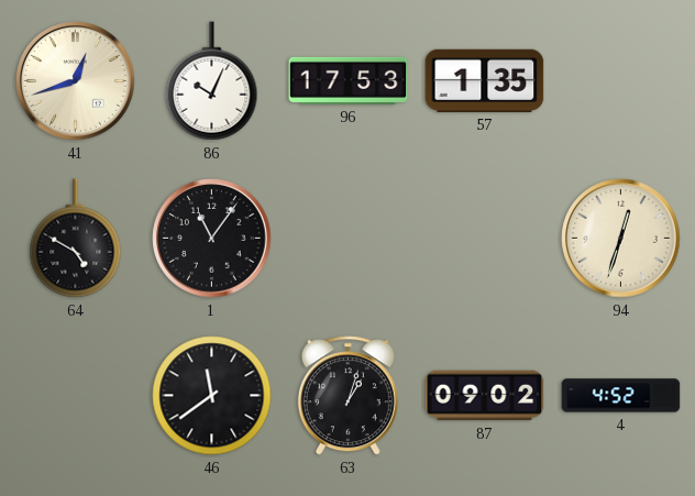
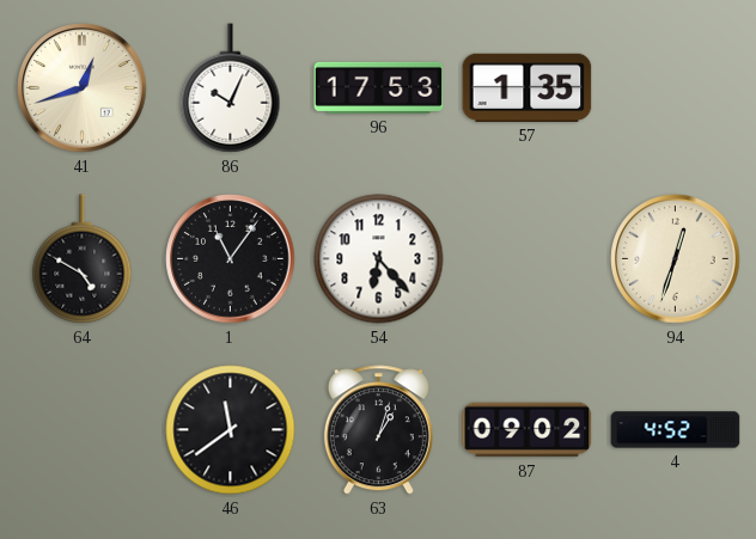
54: none -> 6:23
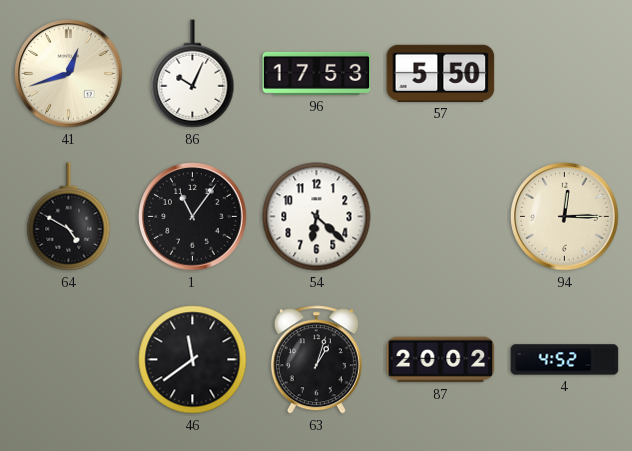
57: 1:35 -> 5:50
54: 6:23 -> 6:22
94: 12:33 -> 12:15
87: 09:02 -> 20:02
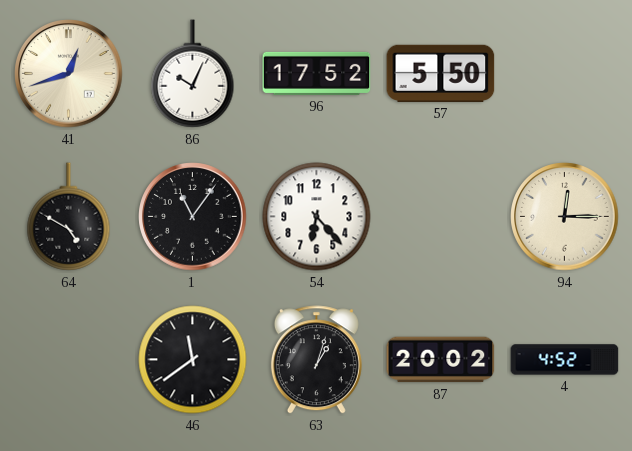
96: 17:53 -> 17:52
54: 6:22 -> 6:23
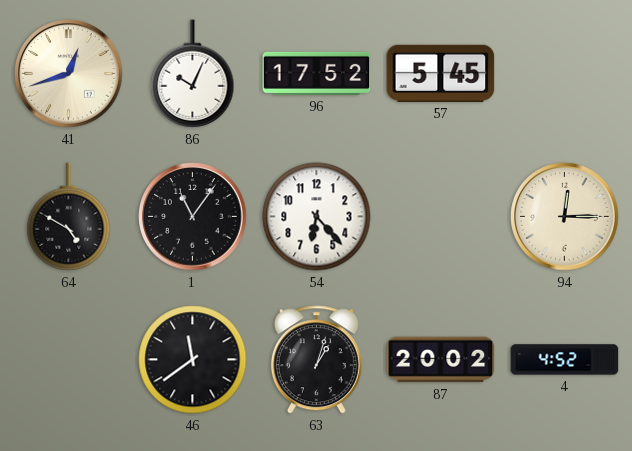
57: 5:50 -> 5:45
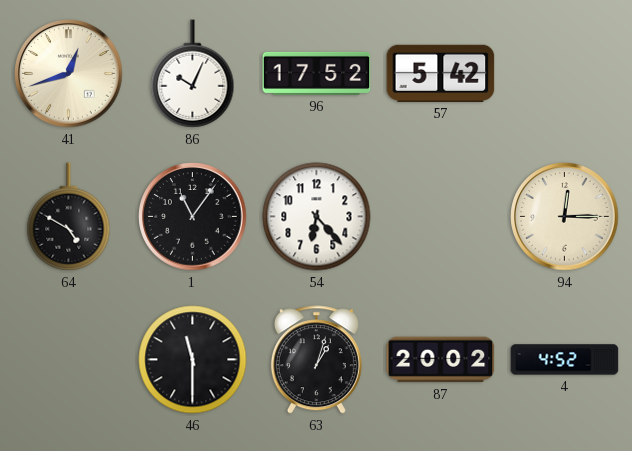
57: 5:45 -> 5:42
46: 11:39 -> 11:30
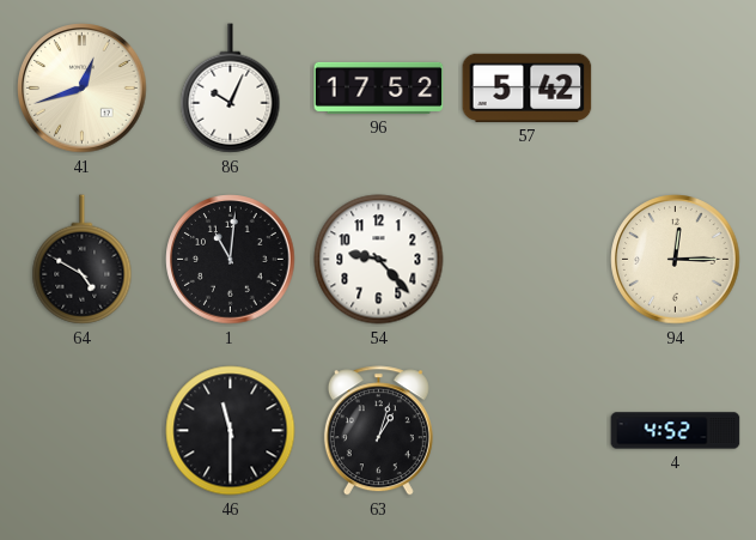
1: 11:06 -> 11:01
54: 6:23 -> 9:23
87: 20:02 -> none
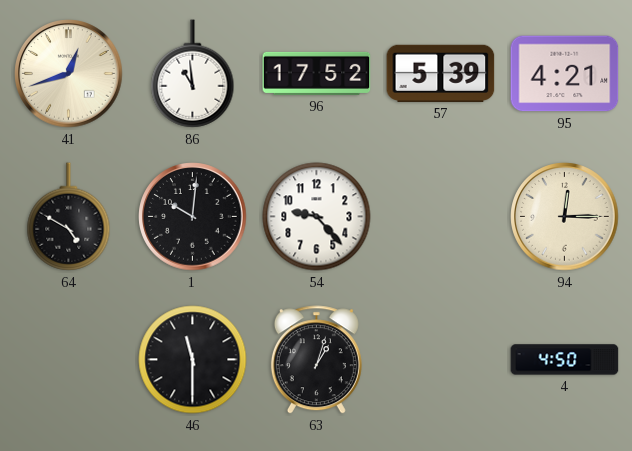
86: 10:04 -> 10:59
57: 5:42 -> 5:39
95: none -> 4:21
1: 11:01 -> 10:01
4: 4:52 -> 4:50
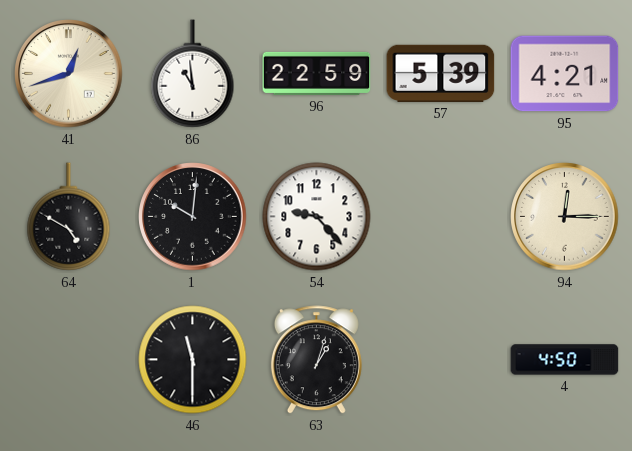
96: 17:52 -> 22:59
